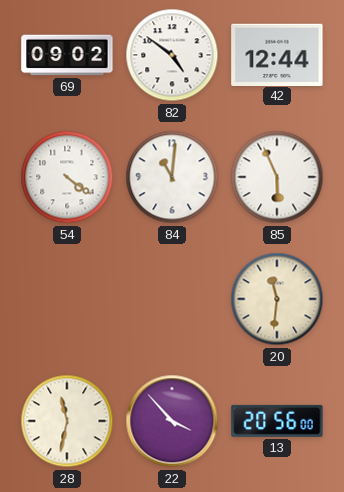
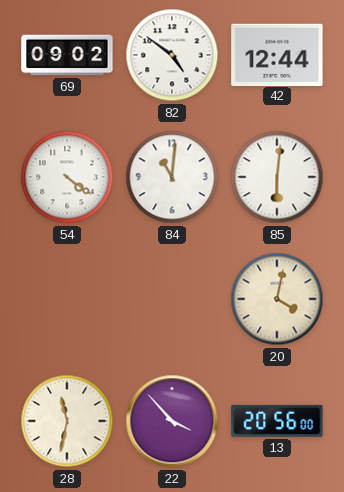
85: 5:56 -> 6:01
20: 11:31 -> 4:02
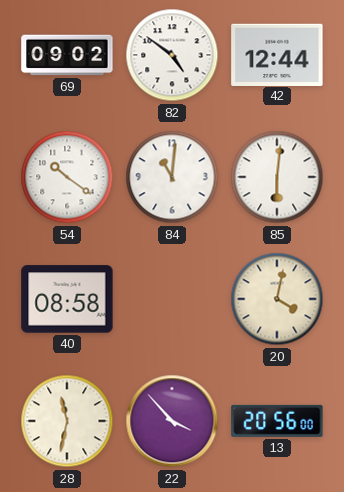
54: 4:21 -> 10:21
40: none -> 08:58
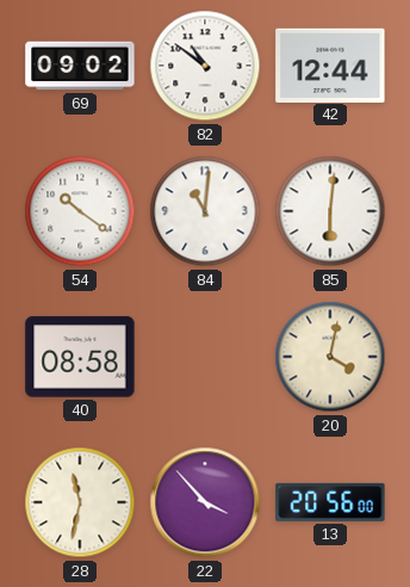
82: 4:51 -> 10:51
